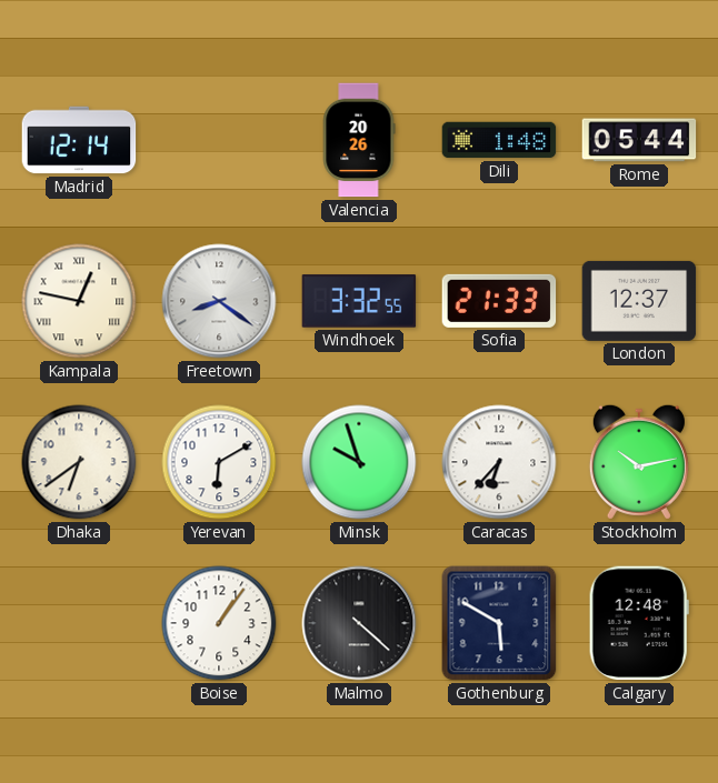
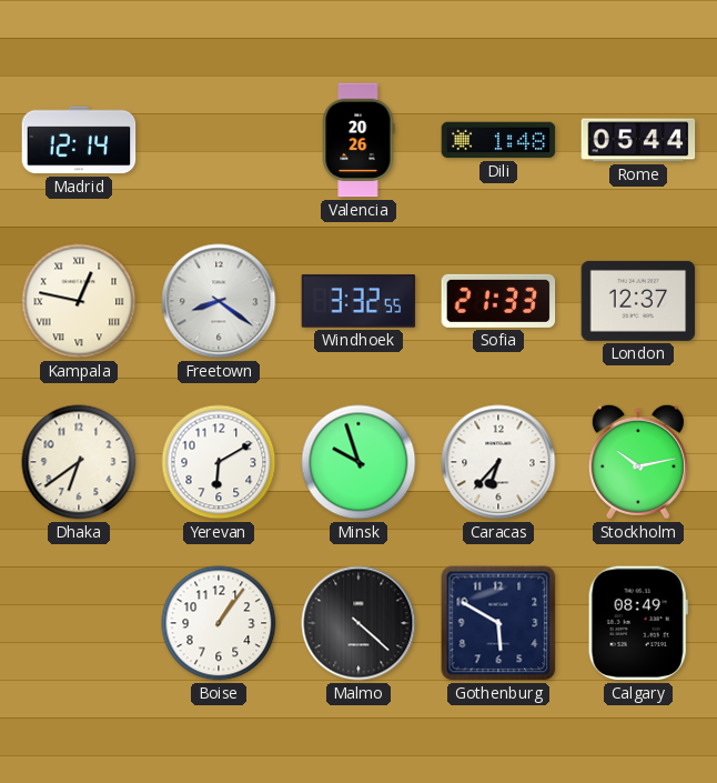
Calgary: 12:48 -> 08:49
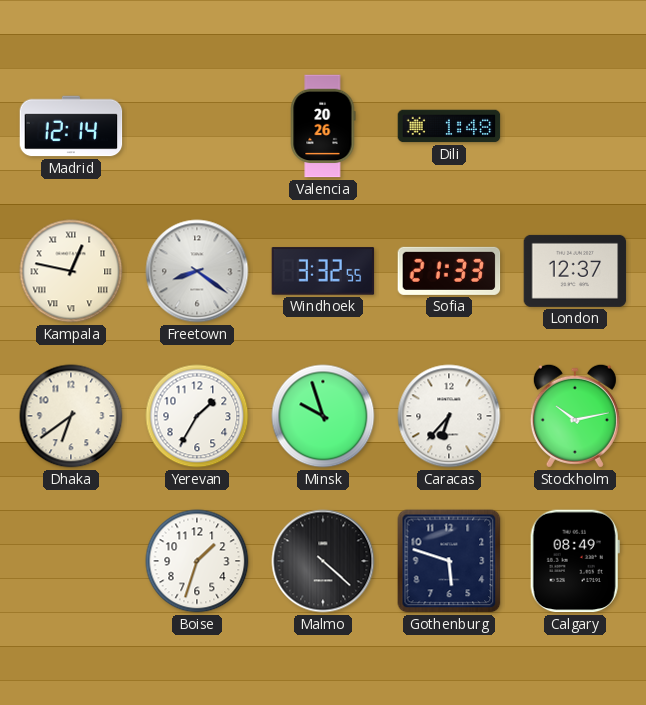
Rome: 05:44 -> none
Yerevan: 6:10 -> 1:35
Boise: 1:06 -> 1:33
Gothenburg: 5:50 -> 5:48
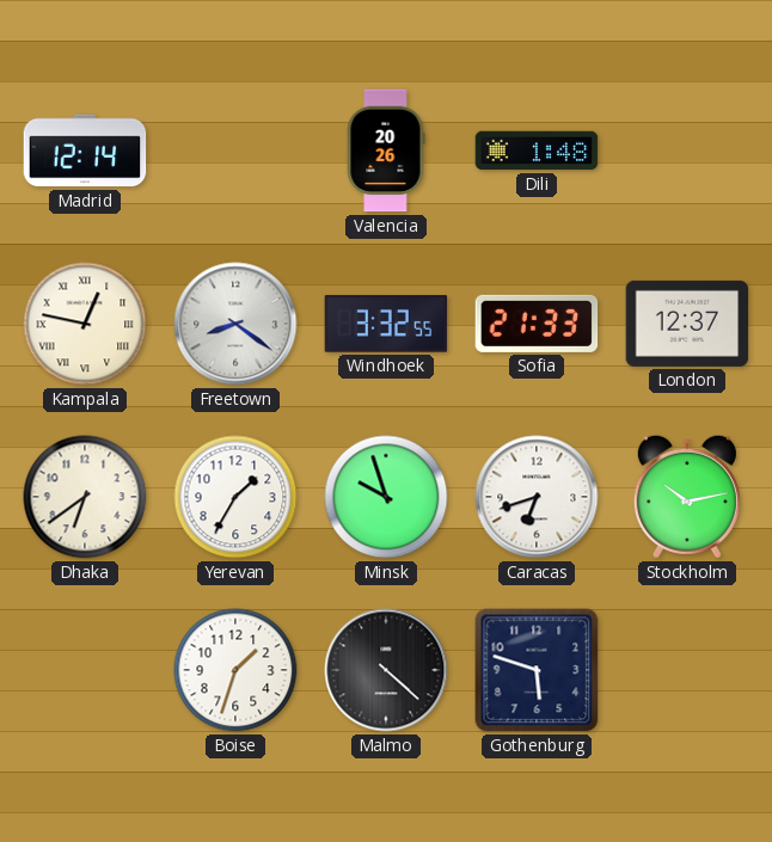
Caracas: 6:37 -> 6:42
Calgary: 08:49 -> none
